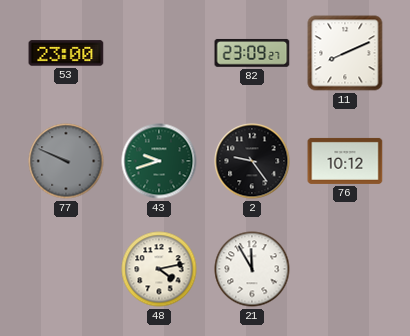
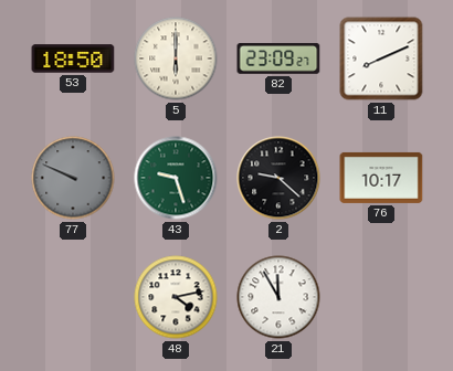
53: 23:00 -> 18:50
5: none -> 6:00
43: 9:42 -> 9:27
2: 9:24 -> 9:22
76: 10:12 -> 10:17
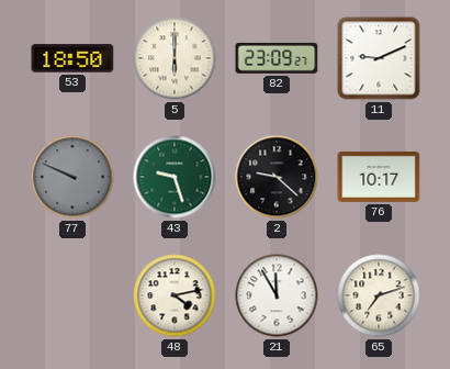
11: 8:11 -> 9:11
65: none -> 7:12
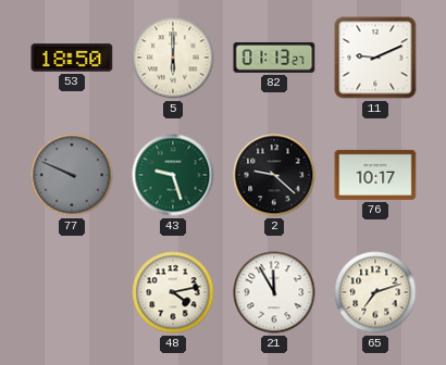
82: 23:09 -> 01:13
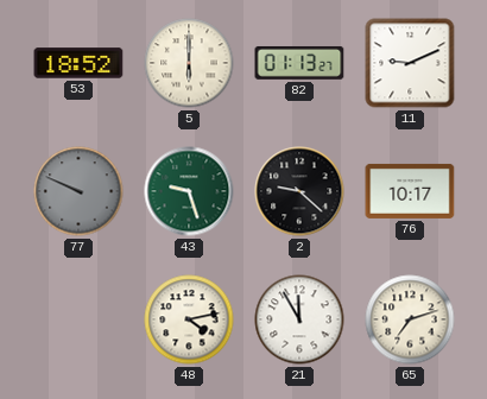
53: 18:50 -> 18:52
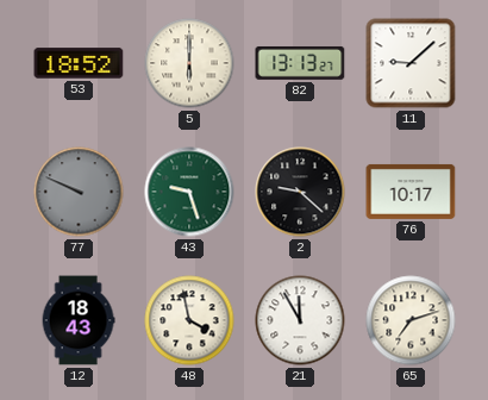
82: 01:13 -> 13:13
11: 9:11 -> 9:08
12: none -> 18:43
48: 4:13 -> 3:58
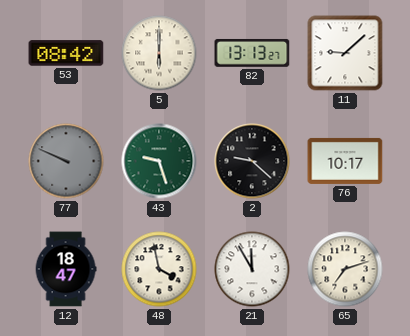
53: 18:52 -> 08:42
12: 18:43 -> 18:47
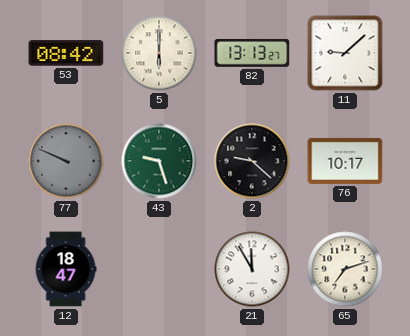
48: 3:58 -> none
